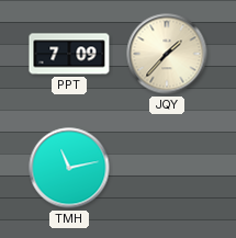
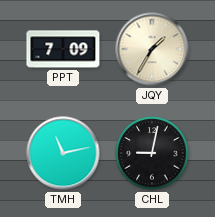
JQY: 1:37 -> 1:35
CHL: none -> 9:02
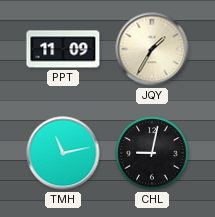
PPT: 7:09 -> 11:09
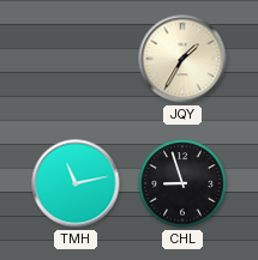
PPT: 11:09 -> none
CHL: 9:02 -> 8:57
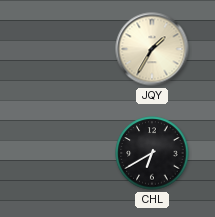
TMH: 11:13 -> none
CHL: 8:57 -> 6:40
